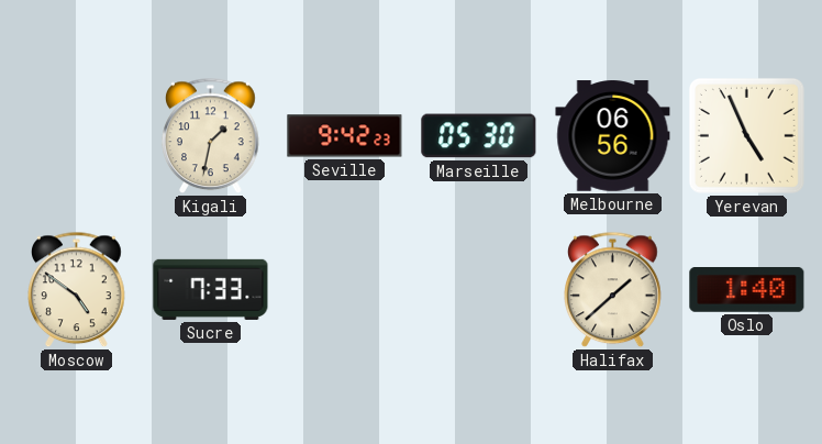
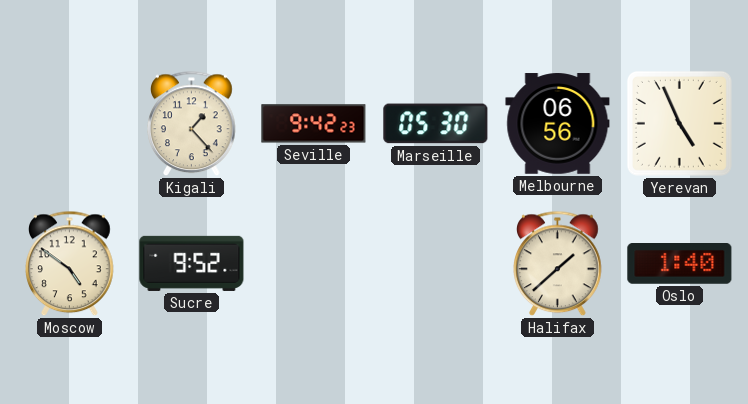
Kigali: 1:32 -> 1:23
Sucre: 7:33 -> 9:52
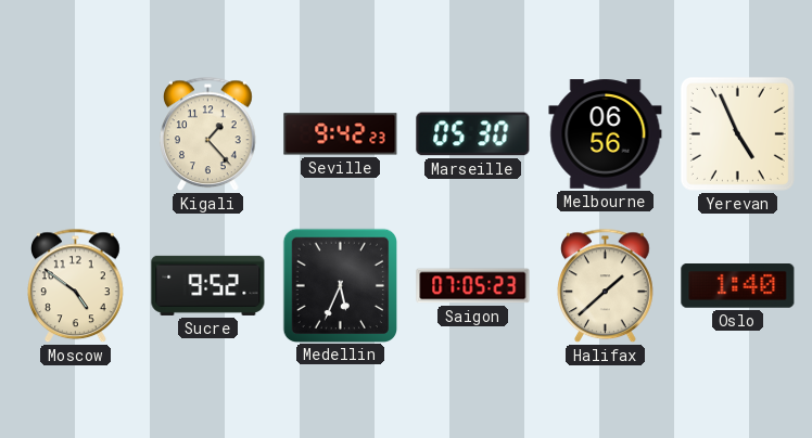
Medellin: none -> 5:34
Saigon: none -> 07:05
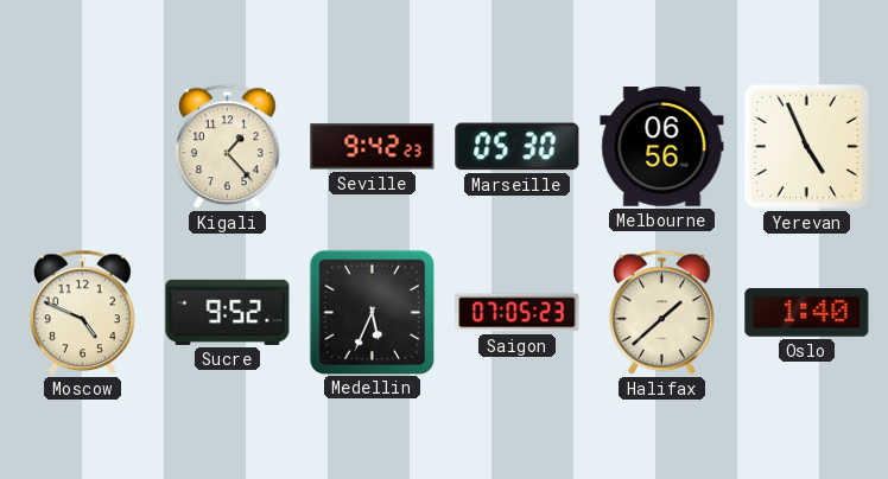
Moscow: 4:51 -> 4:49
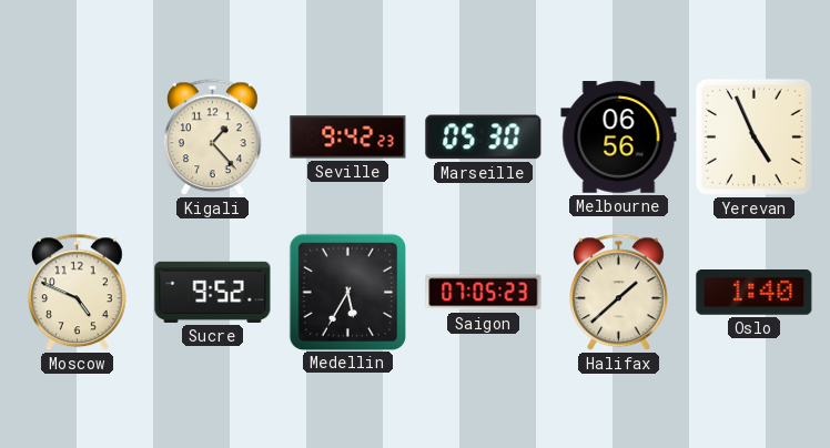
Medellin: 5:34 -> 5:35
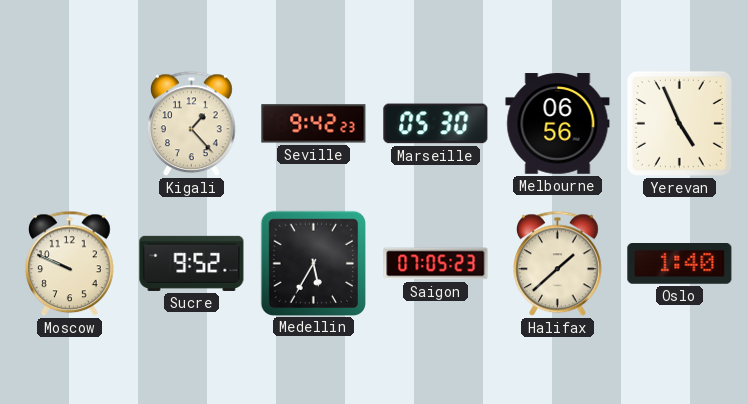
Moscow: 4:49 -> 9:49
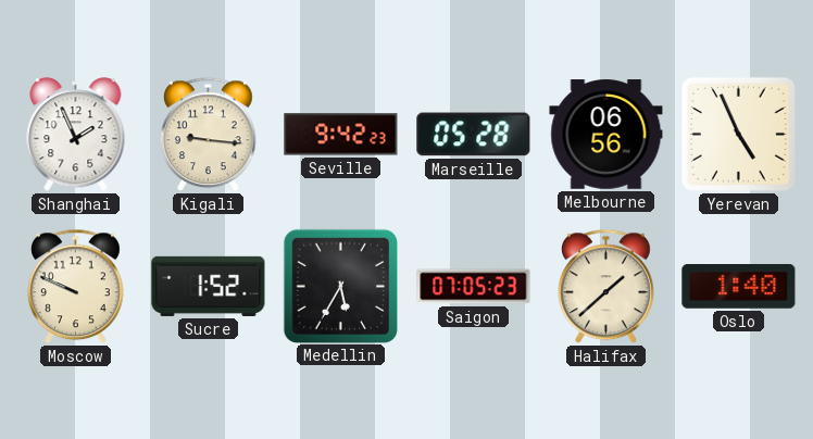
Shanghai: none -> 1:56
Kigali: 1:23 -> 9:16
Marseille: 05:30 -> 05:28
Sucre: 9:52 -> 1:52
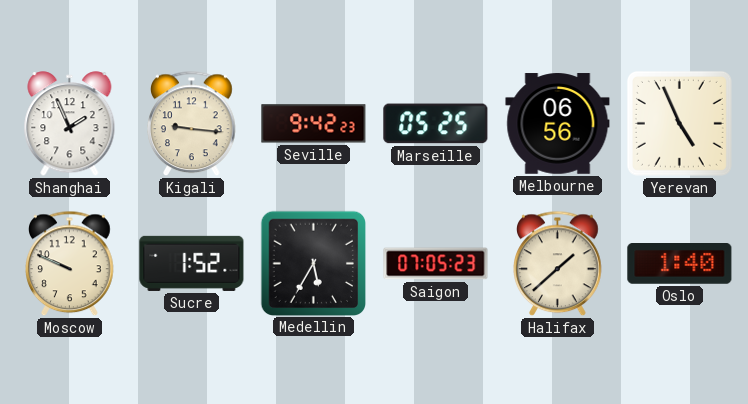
Marseille: 05:28 -> 05:25
